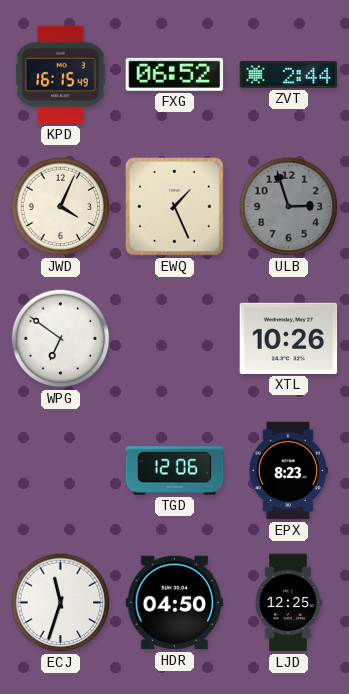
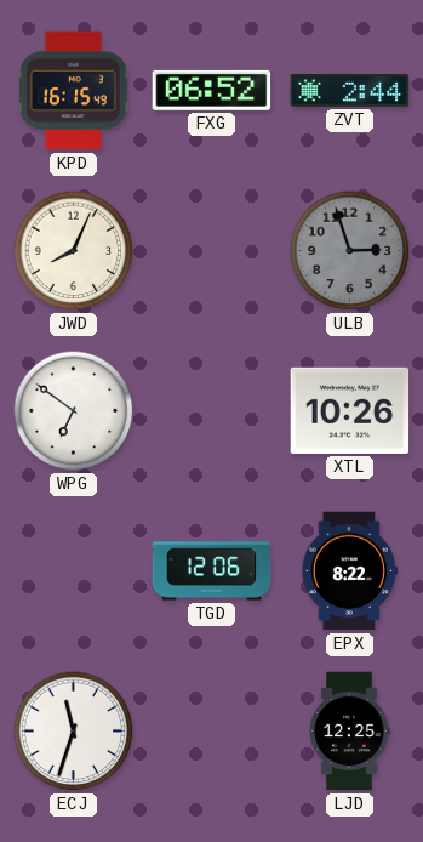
JWD: 4:04 -> 8:04
EWQ: 1:26 -> none
EPX: 8:23 -> 8:22
HDR: 04:50 -> none
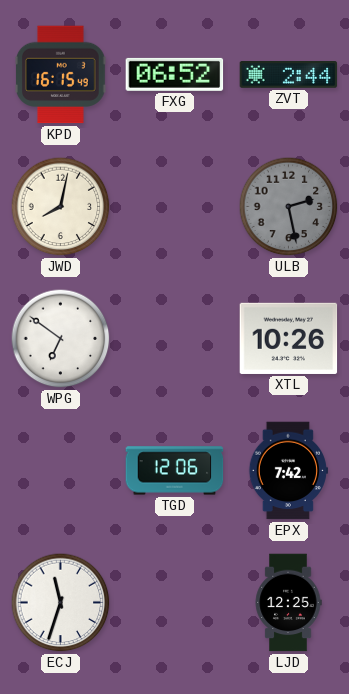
JWD: 8:04 -> 8:02
ULB: 2:57 -> 2:28
EPX: 8:22 -> 7:42
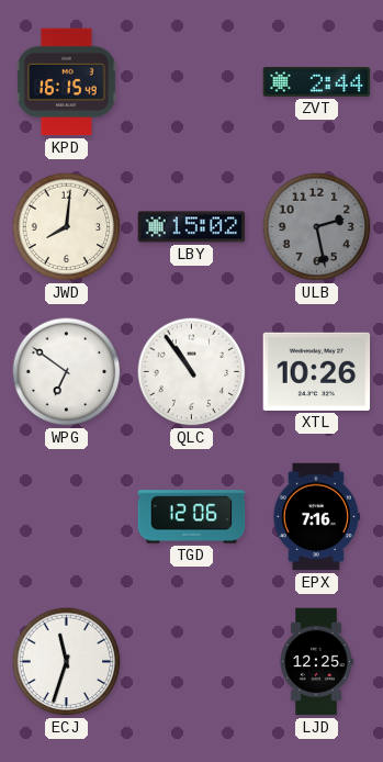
FXG: 06:52 -> none
JWD: 8:02 -> 8:01
LBY: none -> 15:02
QLC: none -> 10:54
EPX: 7:42 -> 7:16
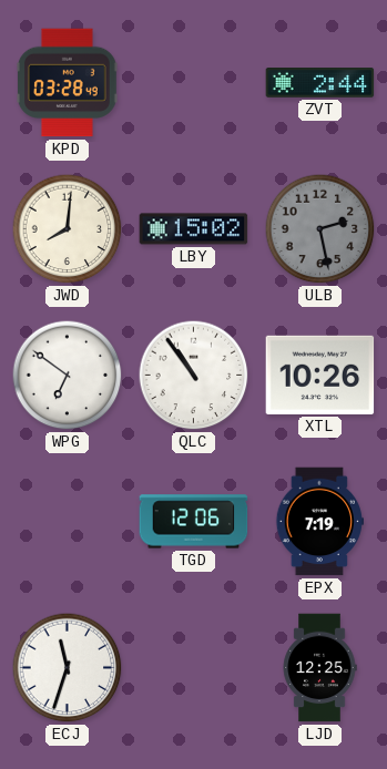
KPD: 16:15 -> 03:28
EPX: 7:16 -> 7:19
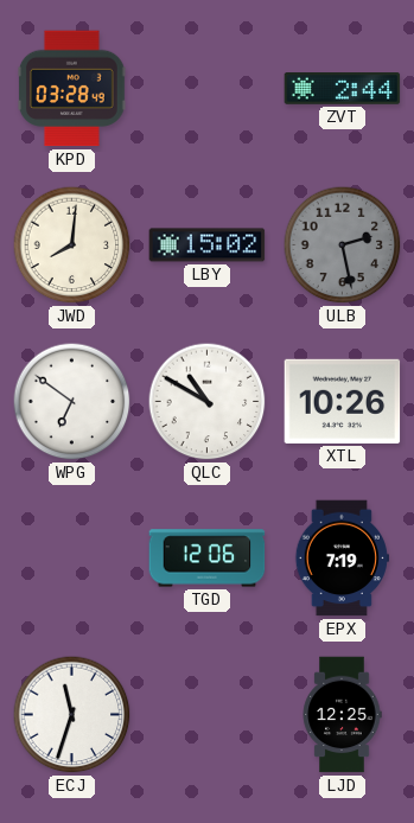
QLC: 10:54 -> 10:50
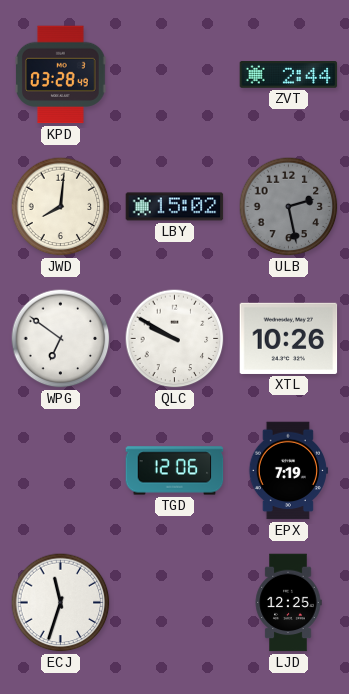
QLC: 10:50 -> 9:50
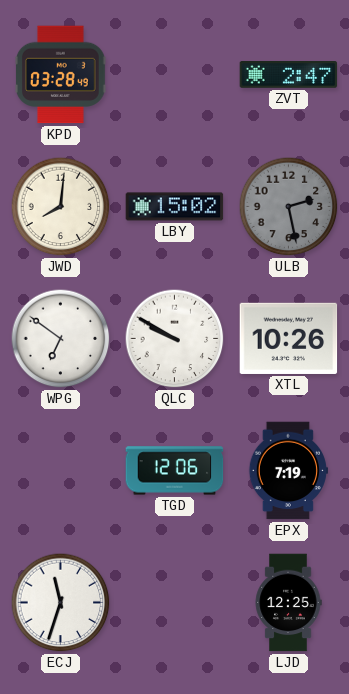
ZVT: 2:44 -> 2:47
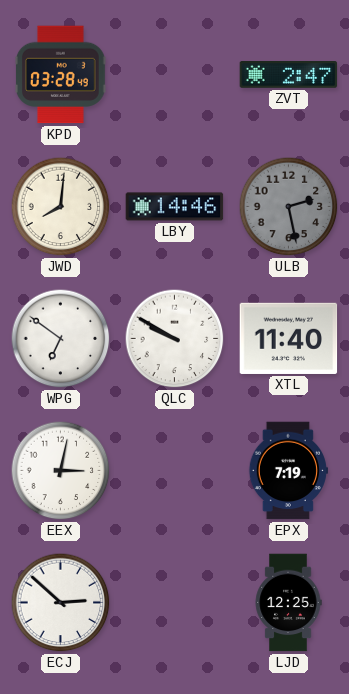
LBY: 15:02 -> 14:46
XTL: 10:26 -> 11:40
EEX: none -> 3:02
TGD: 12:06 -> none
ECJ: 11:33 -> 2:52
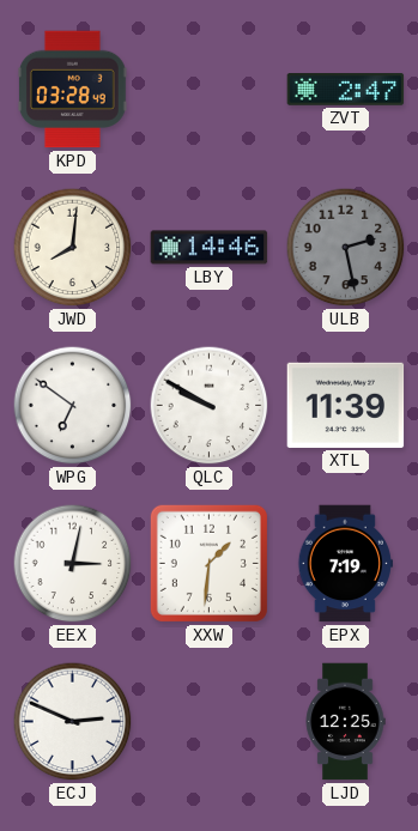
XTL: 11:40 -> 11:39
XXW: none -> 1:31
ECJ: 2:52 -> 2:49
